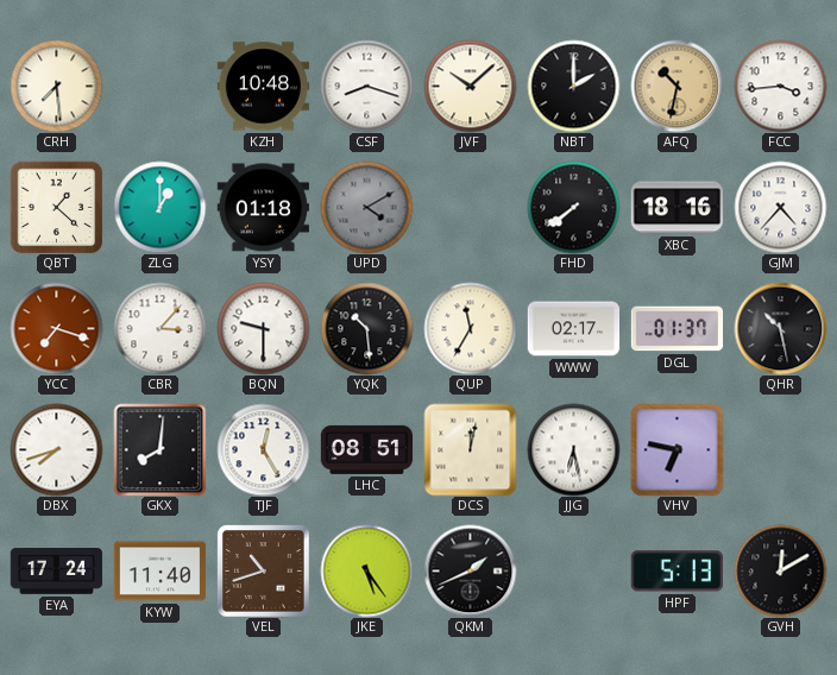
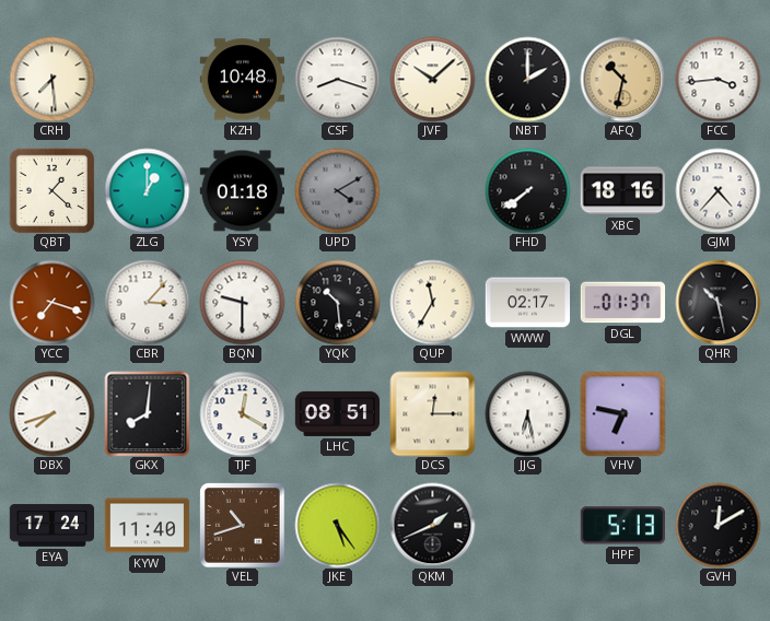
TJF: 12:25 -> 12:20
DCS: 12:02 -> 12:15
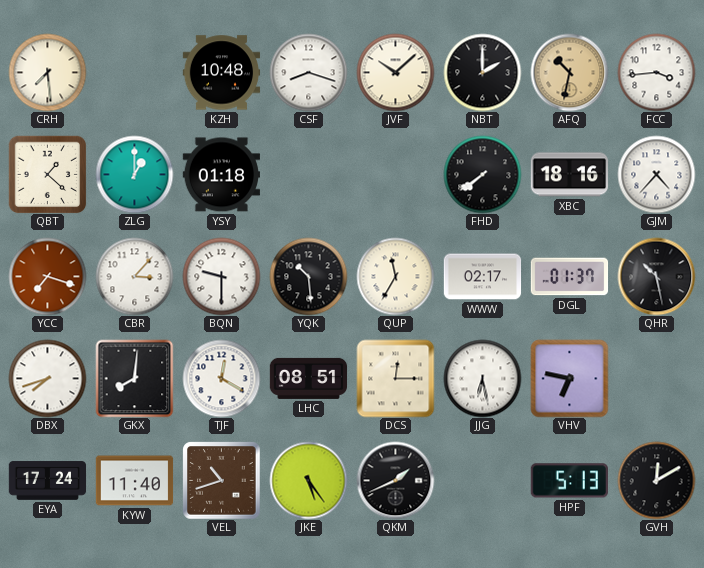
UPD: 4:10 -> none
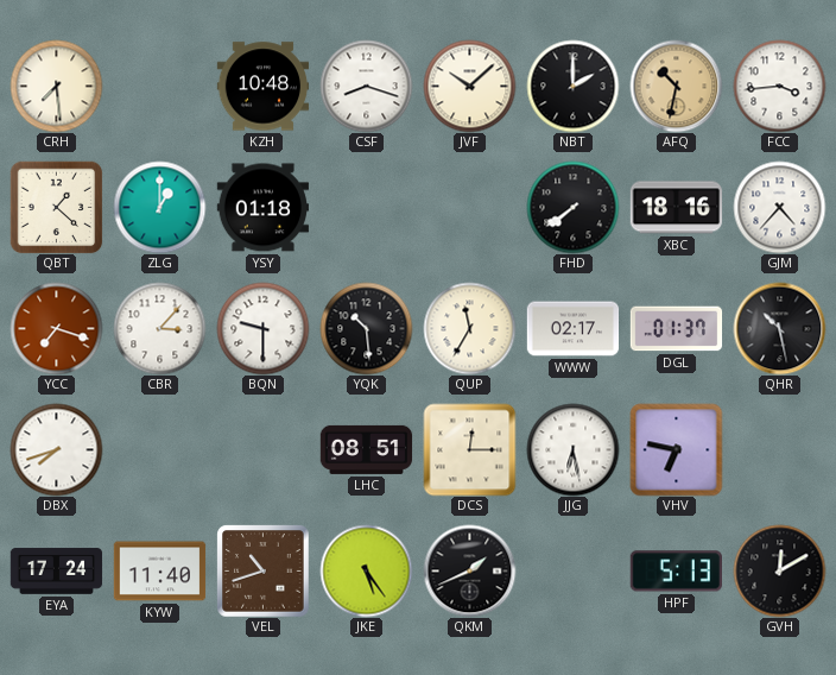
GKX: 8:01 -> none
TJF: 12:20 -> none
